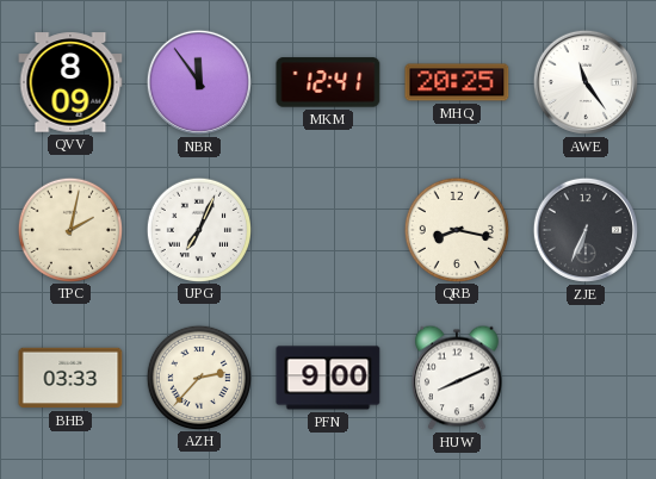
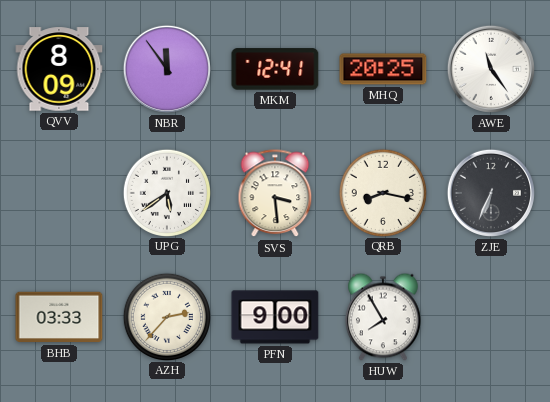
TPC: 2:02 -> none
UPG: 7:04 -> 5:39
SVS: none -> 3:29
HUW: 8:11 -> 7:55
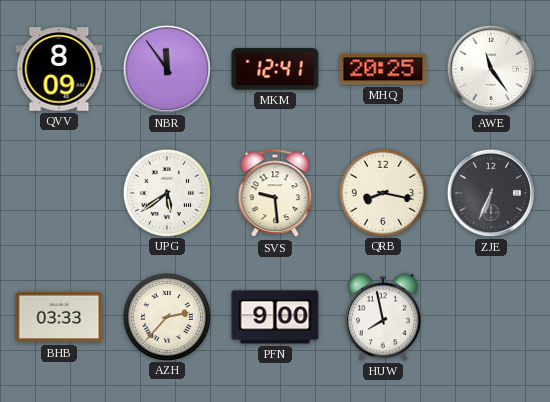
SVS: 3:29 -> 9:29
HUW: 7:55 -> 7:58
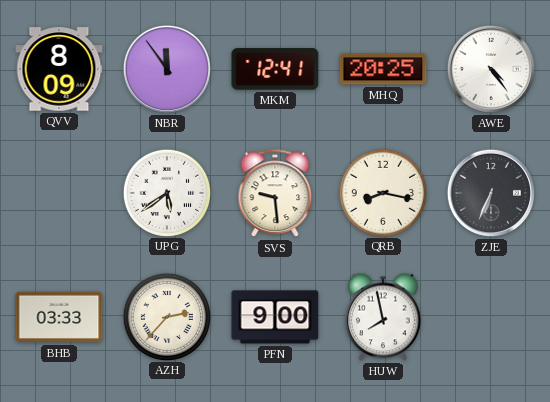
AWE: 11:24 -> 4:24
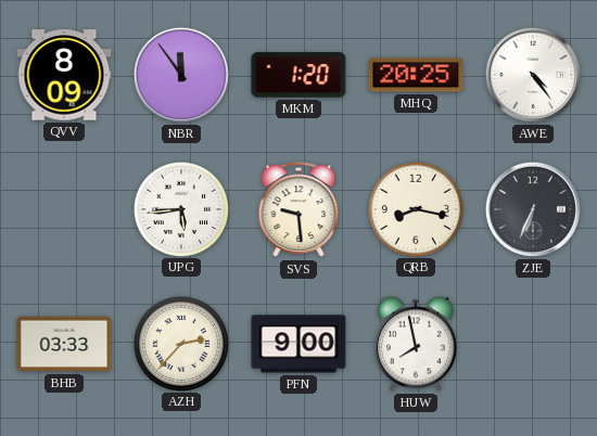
MKM: 12:41 -> 1:20
UPG: 5:39 -> 5:44
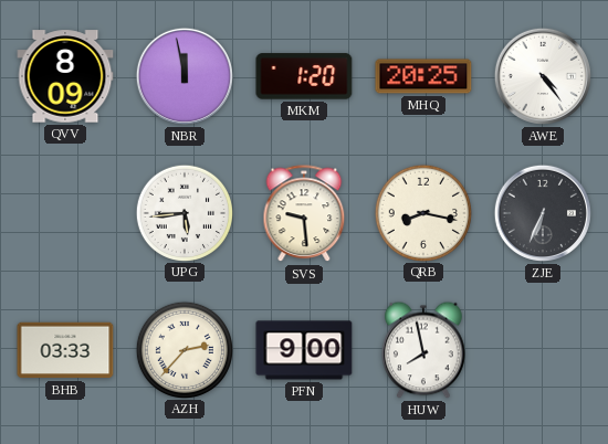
NBR: 11:54 -> 11:58
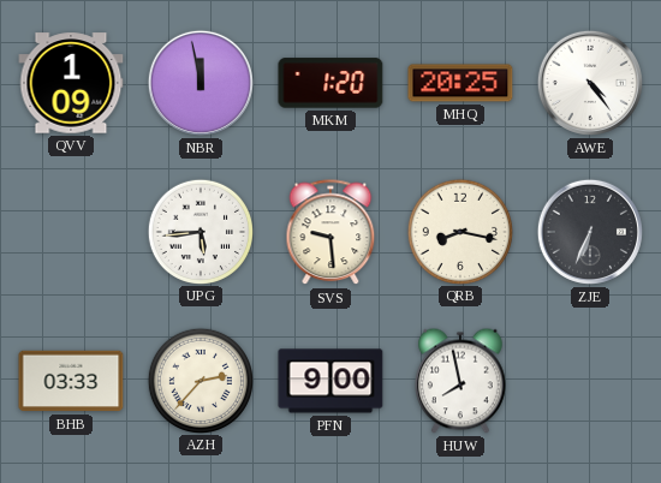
QVV: 8:09 -> 1:09
